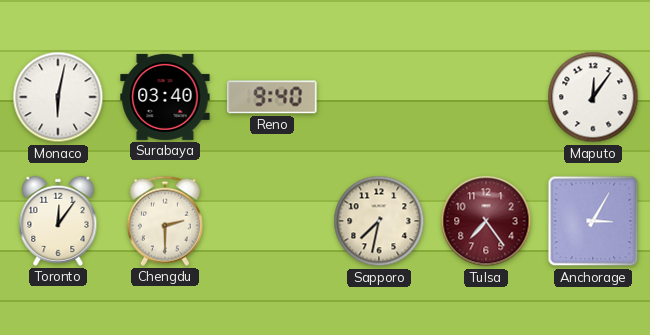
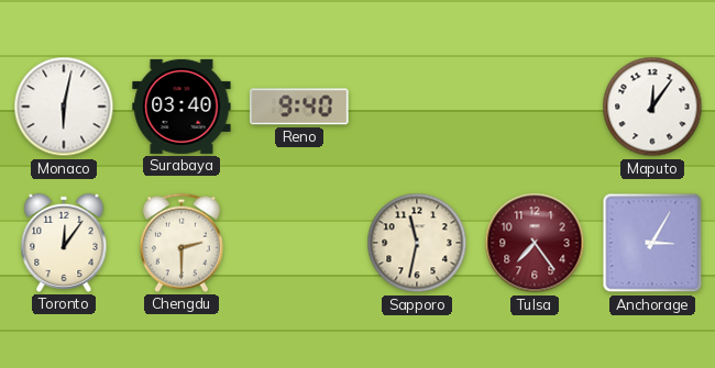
Sapporo: 7:32 -> 11:32
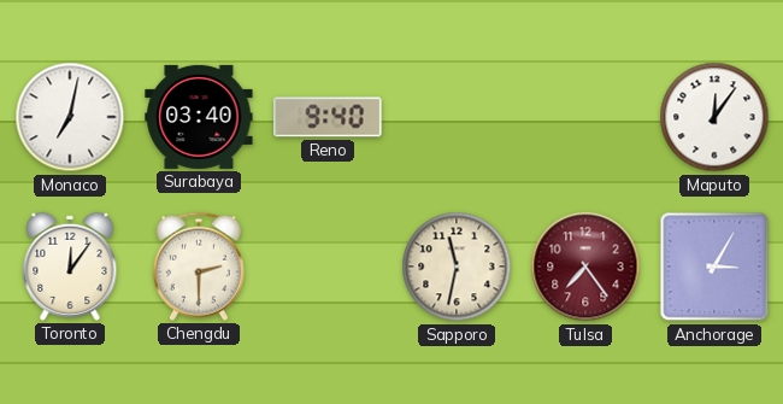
Monaco: 6:02 -> 7:02
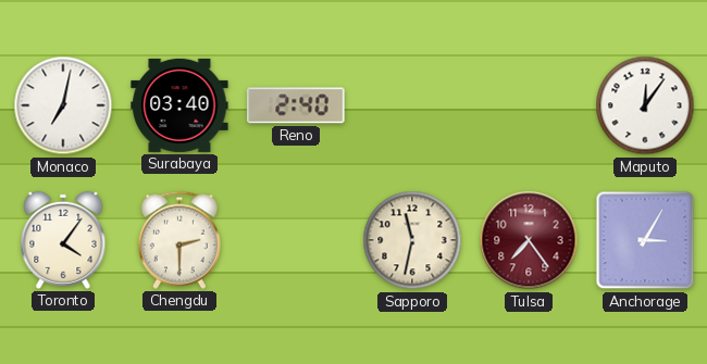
Reno: 9:40 -> 2:40
Toronto: 12:06 -> 4:06
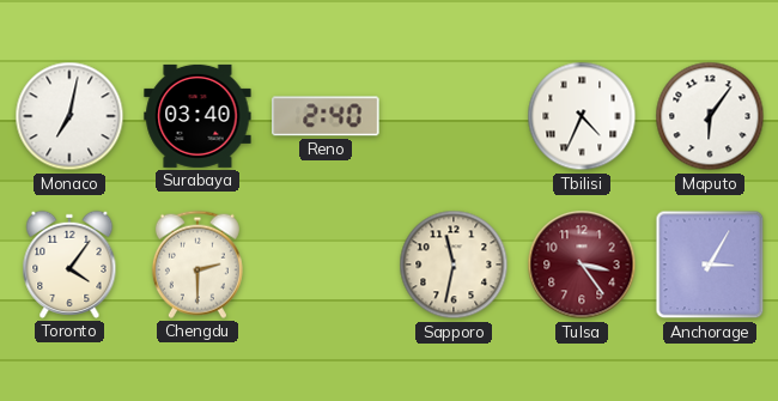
Tbilisi: none -> 4:34
Maputo: 12:06 -> 6:06
Tulsa: 7:24 -> 3:24
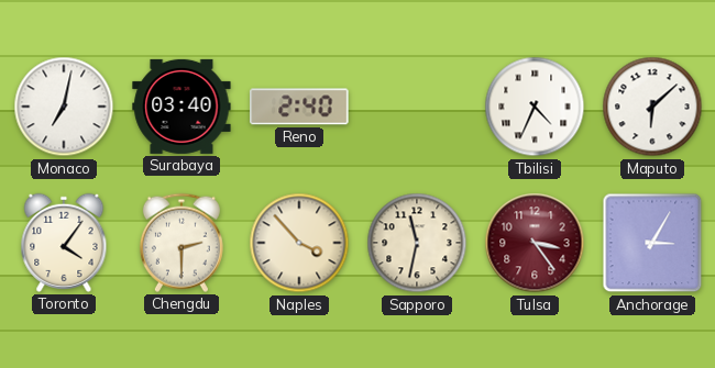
Maputo: 6:06 -> 6:08
Naples: none -> 3:53
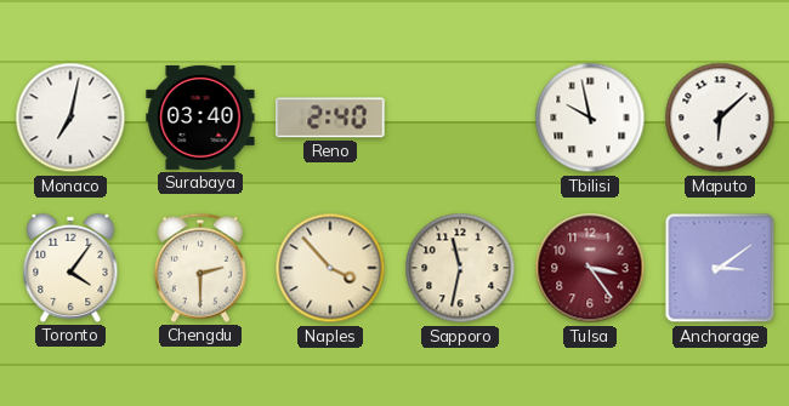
Tbilisi: 4:34 -> 9:58
Anchorage: 3:05 -> 3:09
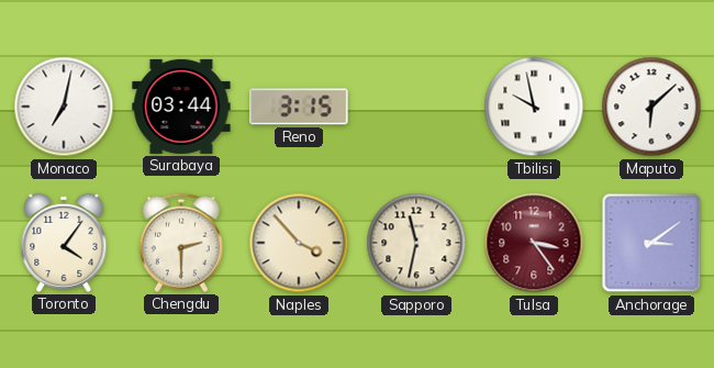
Surabaya: 03:40 -> 03:44
Reno: 2:40 -> 3:15
